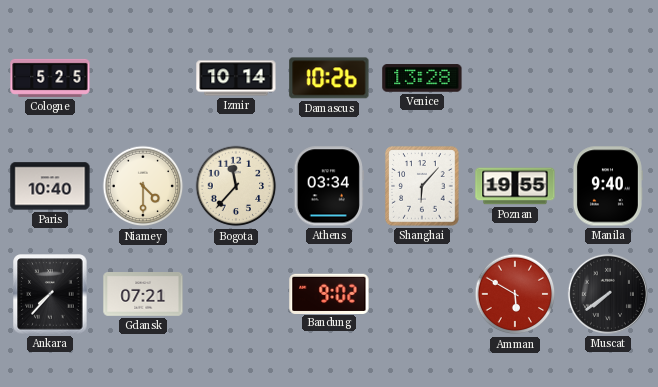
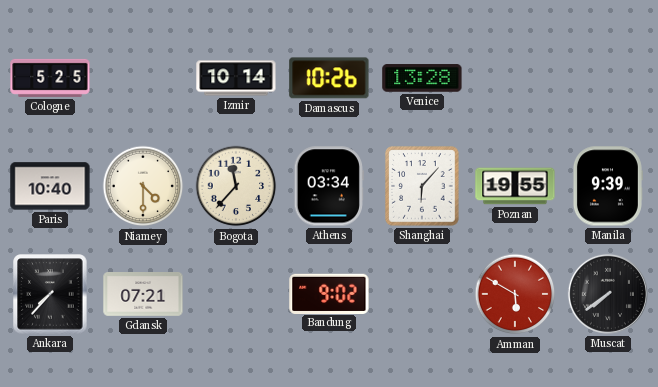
Manila: 9:40 -> 9:39
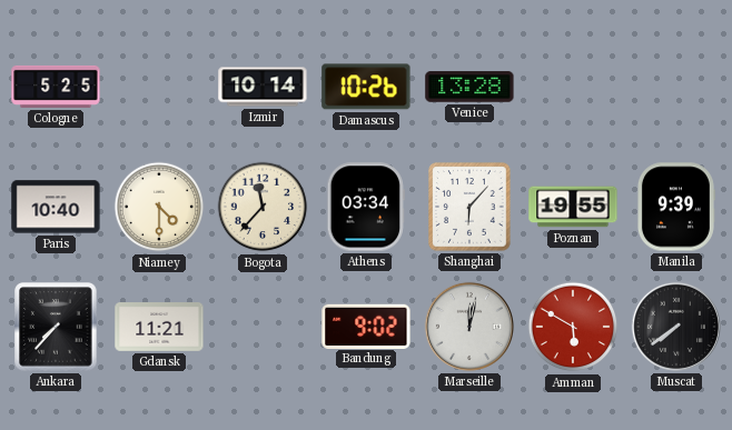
Gdansk: 07:21 -> 11:21
Marseille: none -> 12:02
